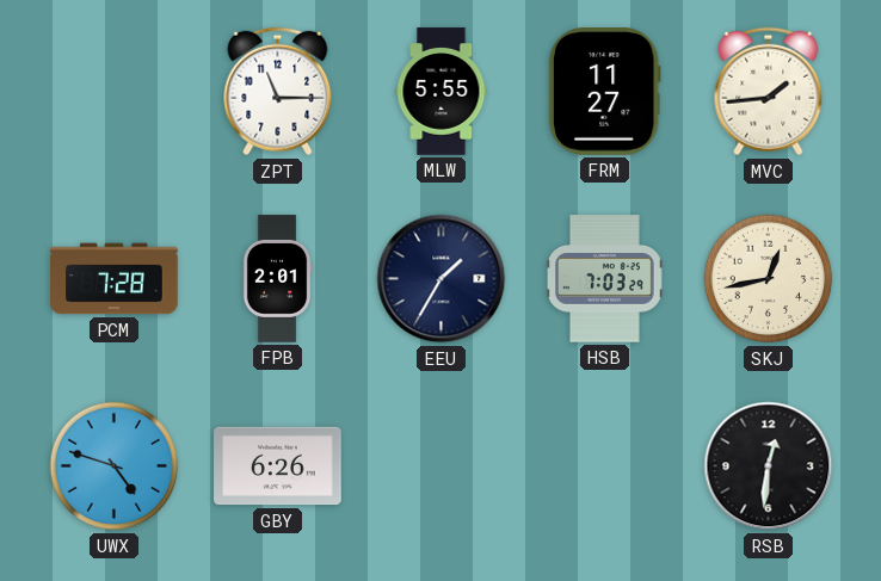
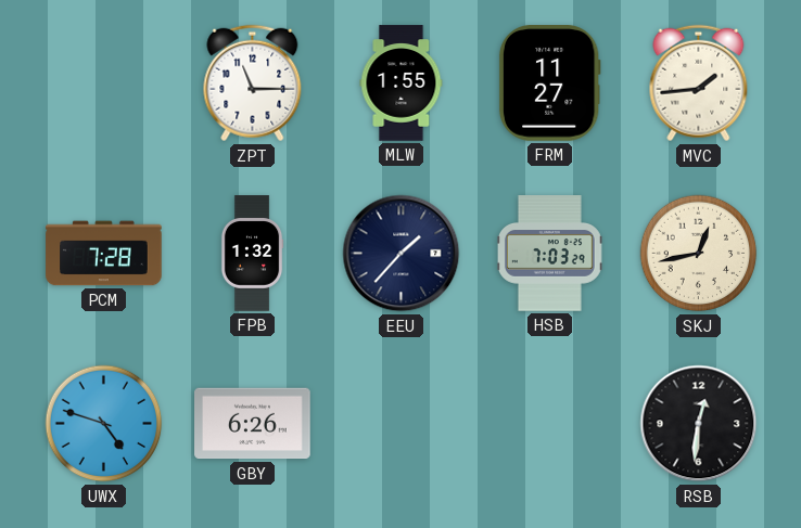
MLW: 5:55 -> 1:55
FPB: 2:01 -> 1:32
EEU: 1:35 -> 1:37
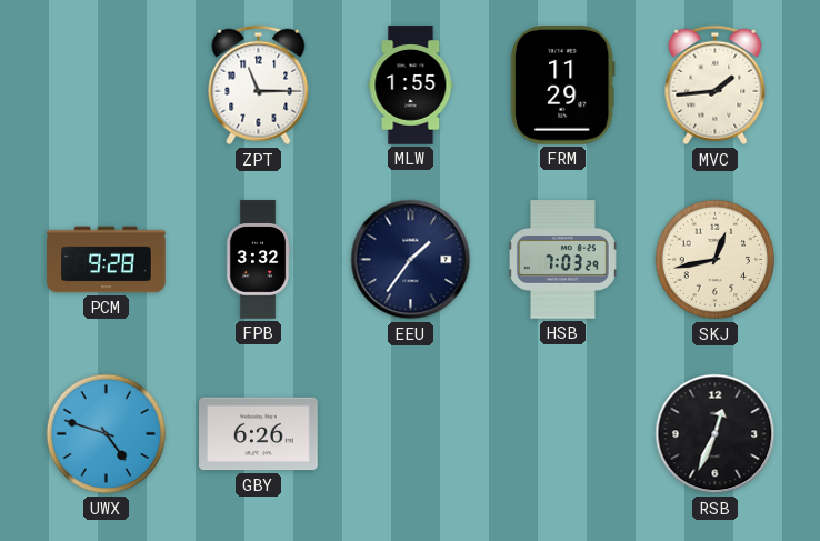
FRM: 11:27 -> 11:29
PCM: 7:28 -> 9:28
FPB: 1:32 -> 3:32
EEU: 1:37 -> 1:36
RSB: 12:31 -> 12:34
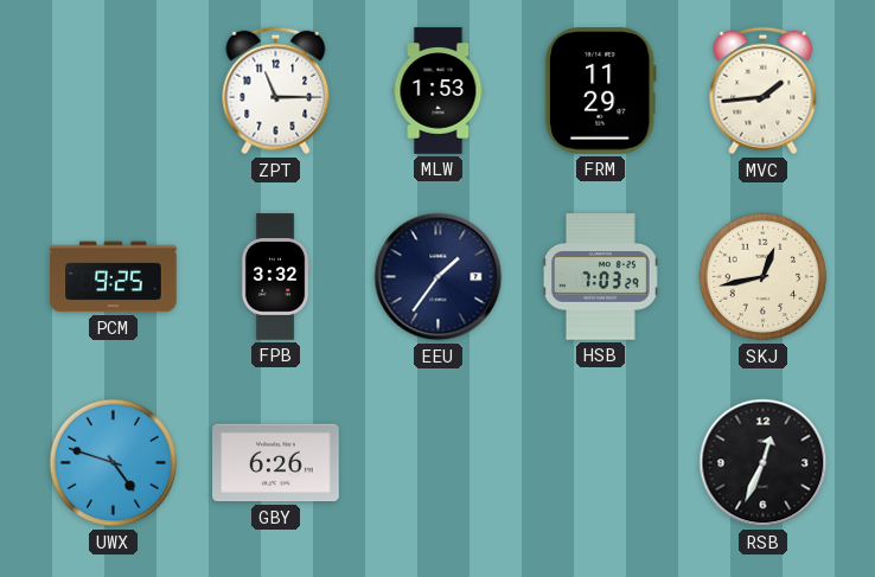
MLW: 1:55 -> 1:53
PCM: 9:28 -> 9:25
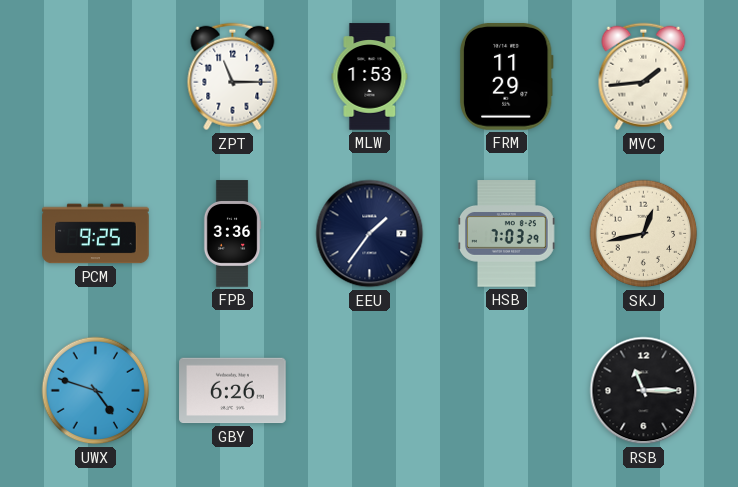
FPB: 3:32 -> 3:36
RSB: 12:34 -> 11:15
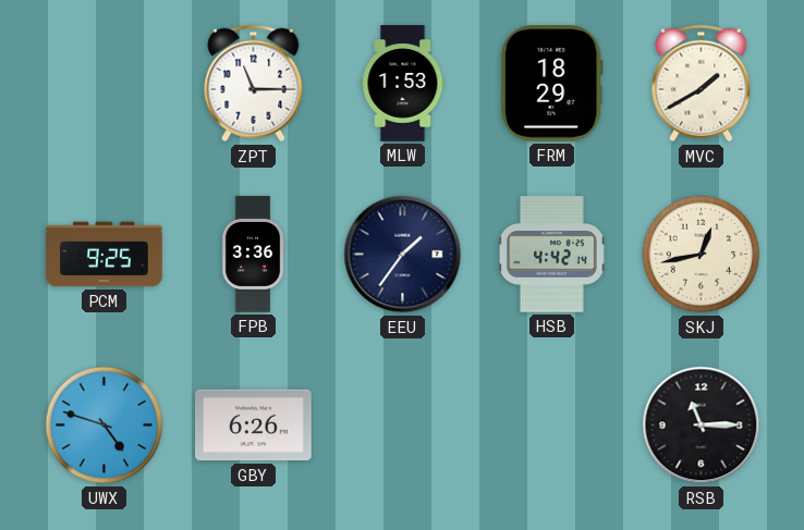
FRM: 11:29 -> 18:29
MVC: 1:44 -> 1:40
HSB: 7:03 -> 4:42
